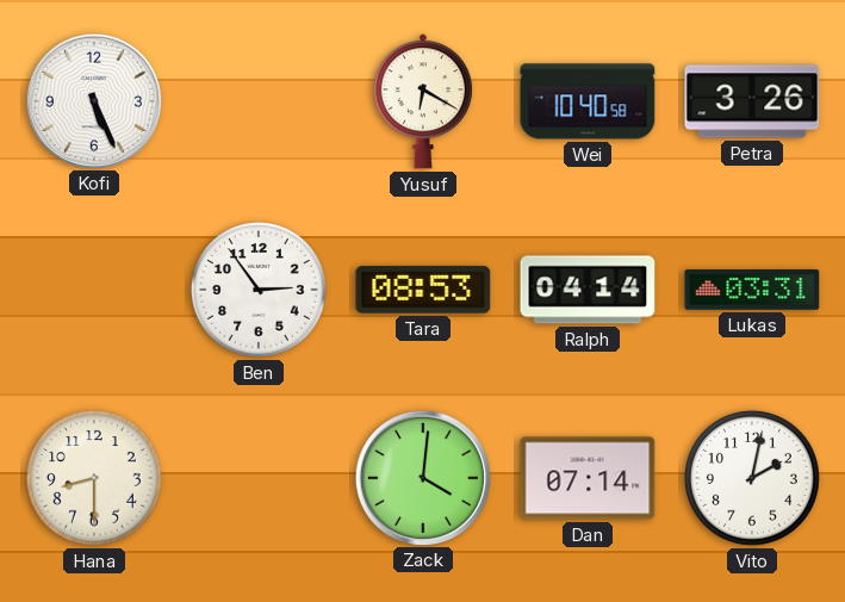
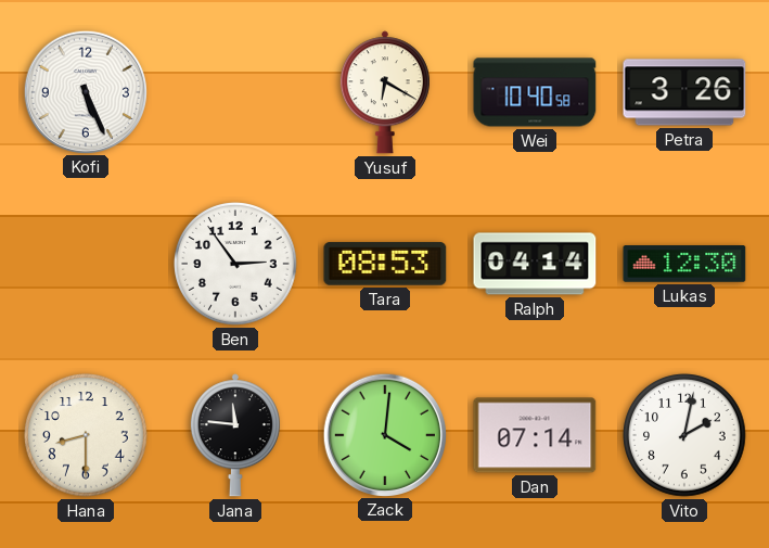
Lukas: 03:31 -> 12:30
Jana: none -> 11:46
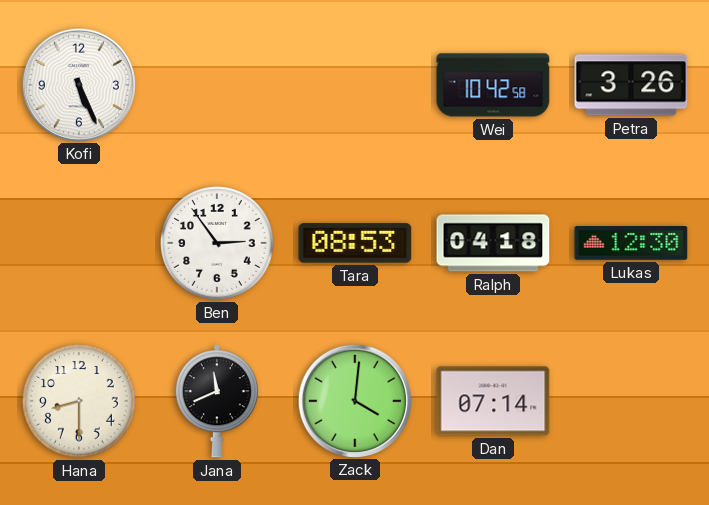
Yusuf: 6:20 -> none
Wei: 10:40 -> 10:42
Ralph: 04:14 -> 04:18
Jana: 11:46 -> 11:41
Vito: 2:02 -> none
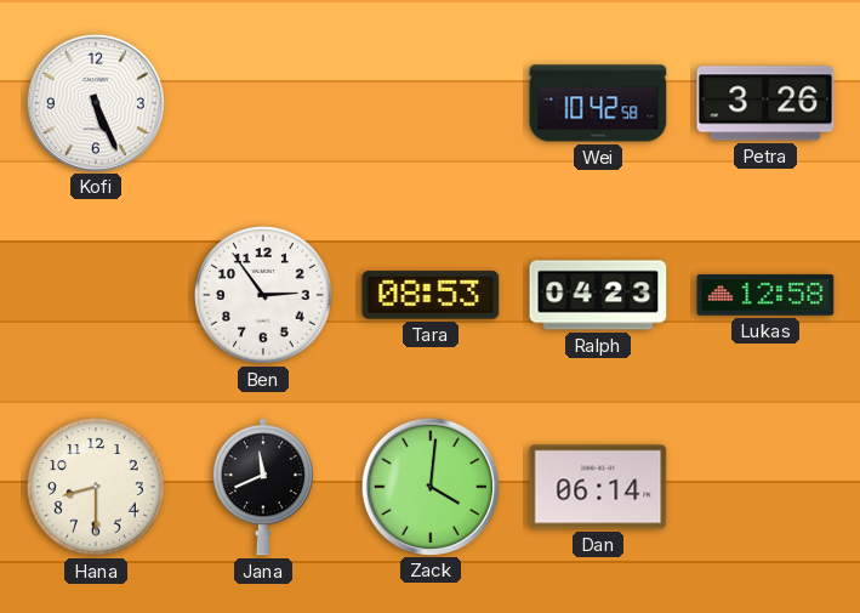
Ralph: 04:18 -> 04:23
Lukas: 12:30 -> 12:58
Dan: 07:14 -> 06:14
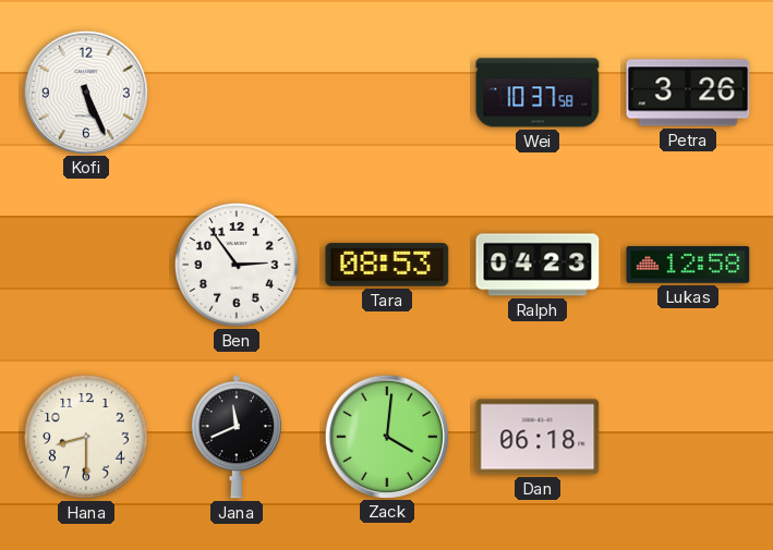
Wei: 10:42 -> 10:37
Dan: 06:14 -> 06:18
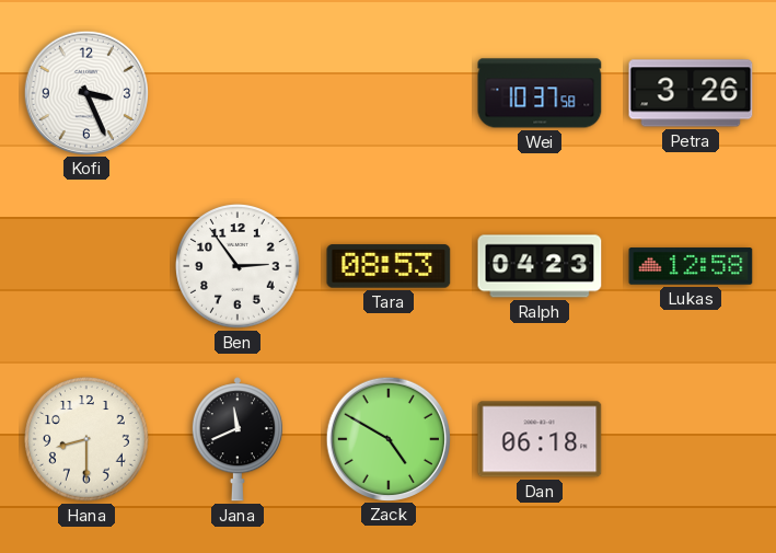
Kofi: 5:26 -> 3:26
Zack: 4:01 -> 4:50
